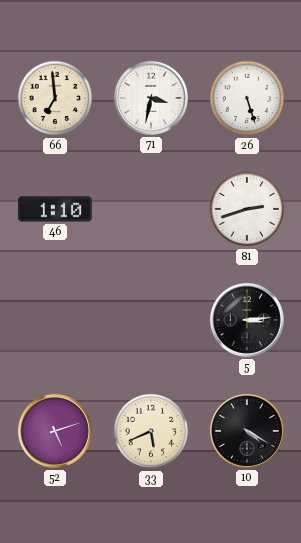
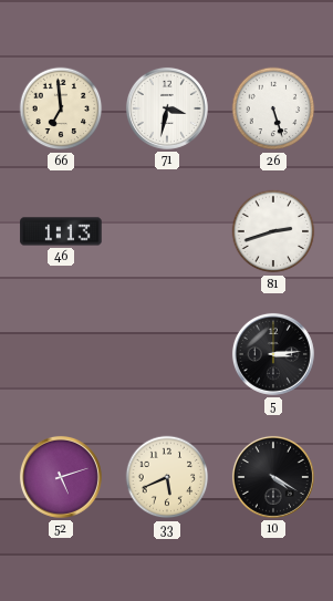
46: 1:10 -> 1:13
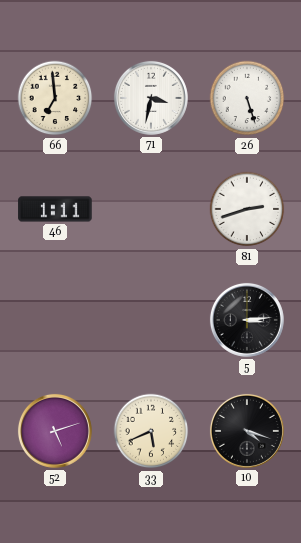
46: 1:13 -> 1:11
10: 4:20 -> 4:18
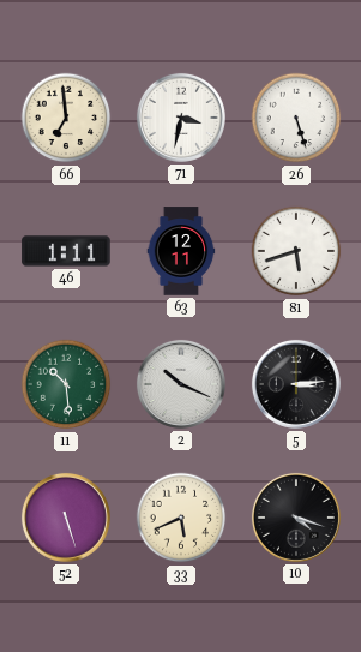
63: none -> 12:11
81: 2:42 -> 5:42
11: none -> 10:29
2: none -> 10:19
52: 5:12 -> 5:27
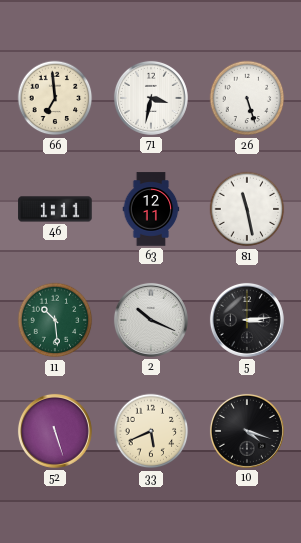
81: 5:42 -> 11:28
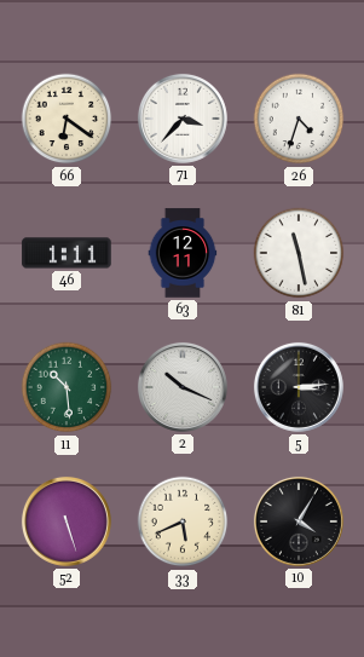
66: 6:59 -> 6:21
71: 3:32 -> 3:37
26: 5:27 -> 4:33
10: 4:18 -> 4:05
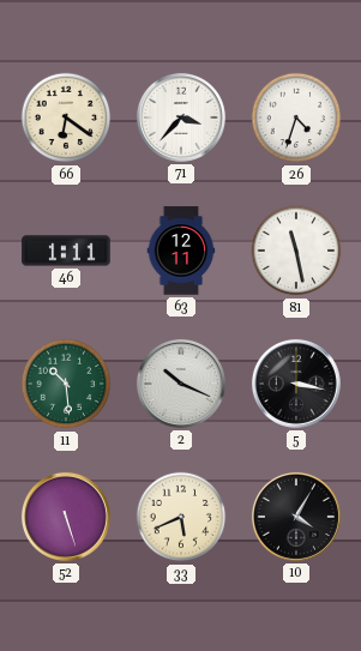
5: 3:14 -> 3:17
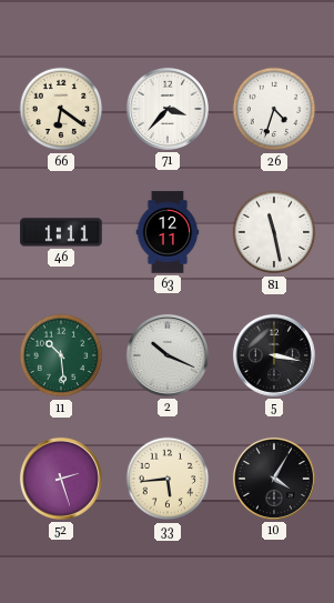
52: 5:27 -> 2:27
33: 5:41 -> 5:44
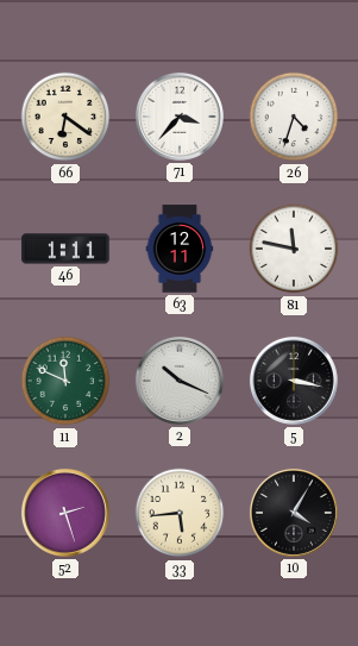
81: 11:28 -> 11:47
11: 10:29 -> 11:49
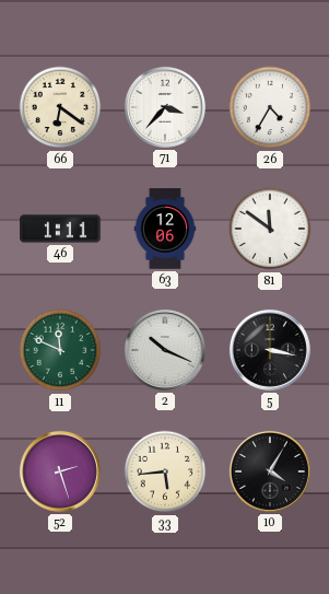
26: 4:33 -> 4:35
63: 12:11 -> 12:06
81: 11:47 -> 11:51
